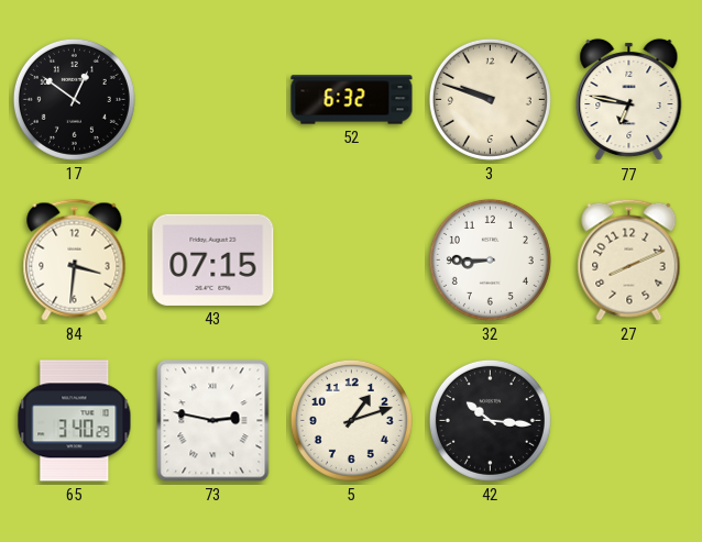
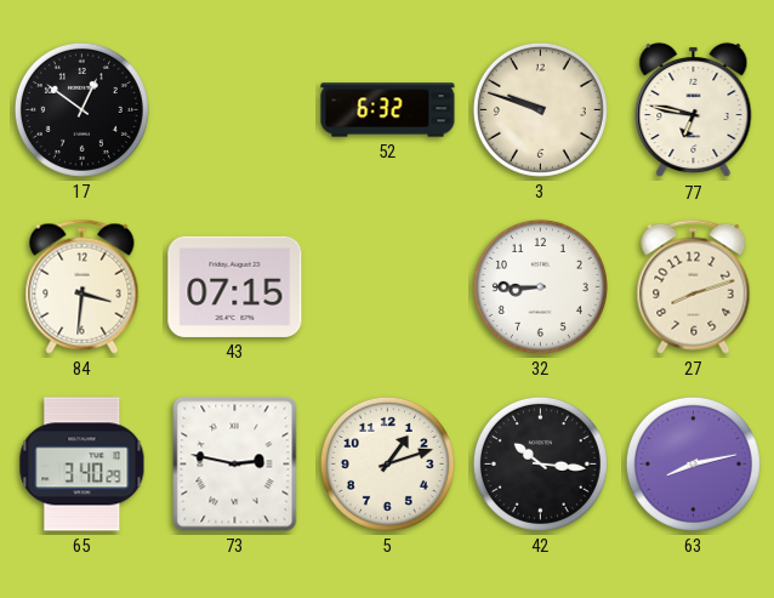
27: 8:11 -> 8:12
63: none -> 8:13
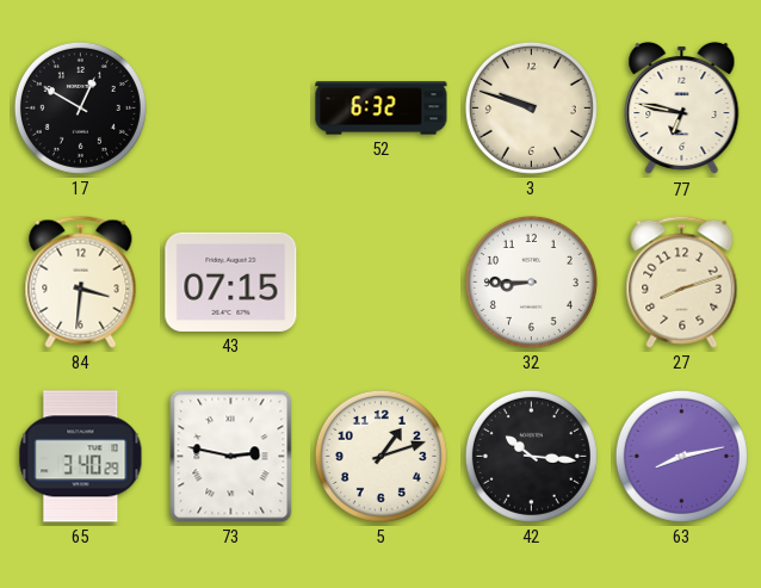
17: 12:51 -> 12:50
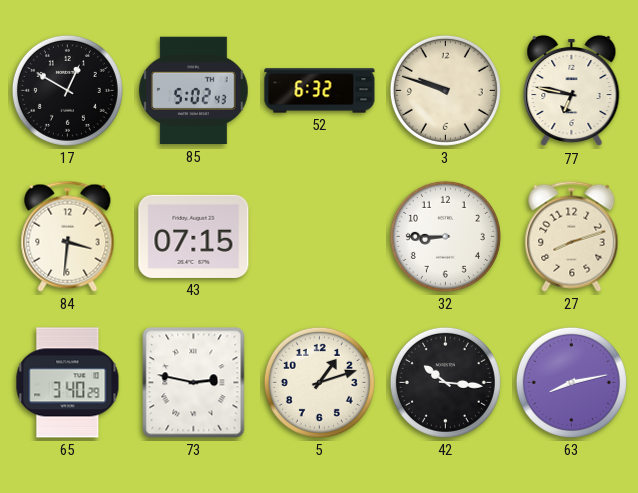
85: none -> 5:02
